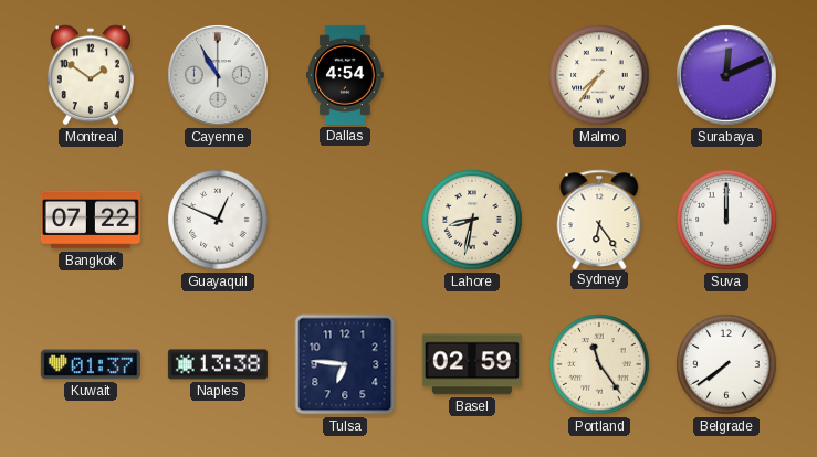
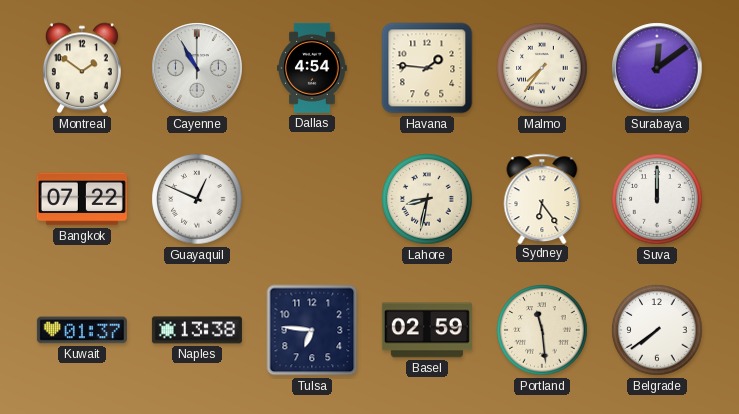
Havana: none -> 1:46
Surabaya: 12:11 -> 12:09
Portland: 11:24 -> 11:29
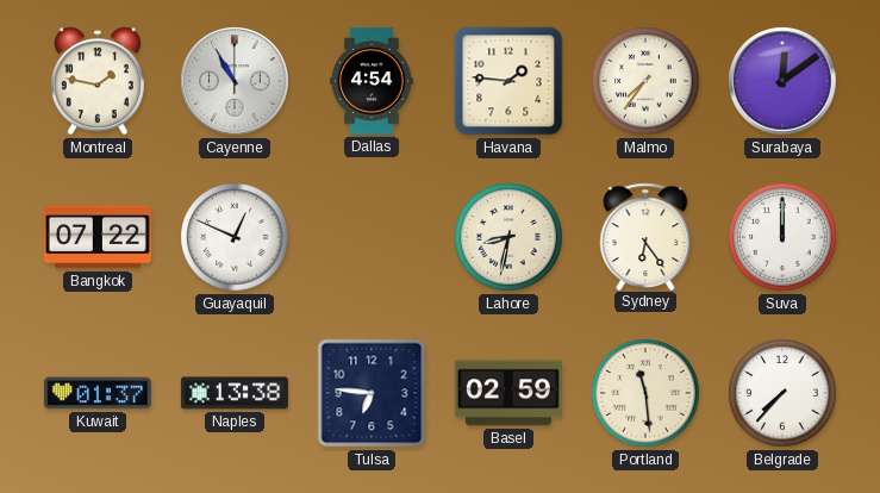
Montreal: 1:51 -> 1:47
Belgrade: 7:39 -> 7:37
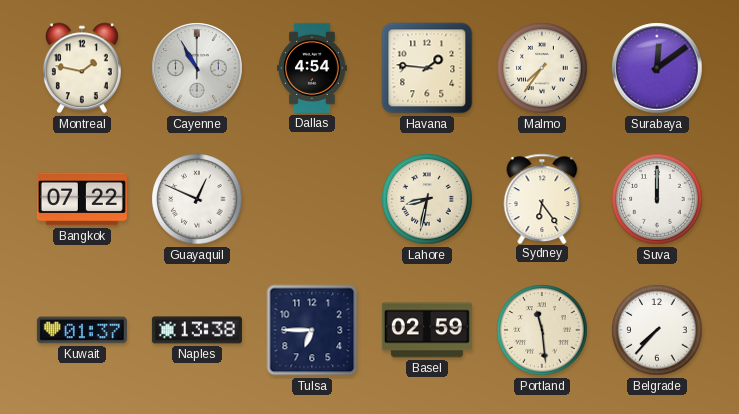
Tulsa: 6:46 -> 6:45
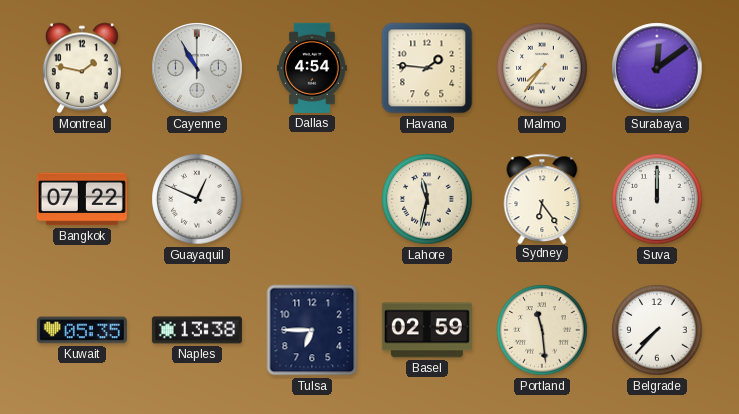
Lahore: 8:32 -> 11:32
Kuwait: 01:37 -> 05:35
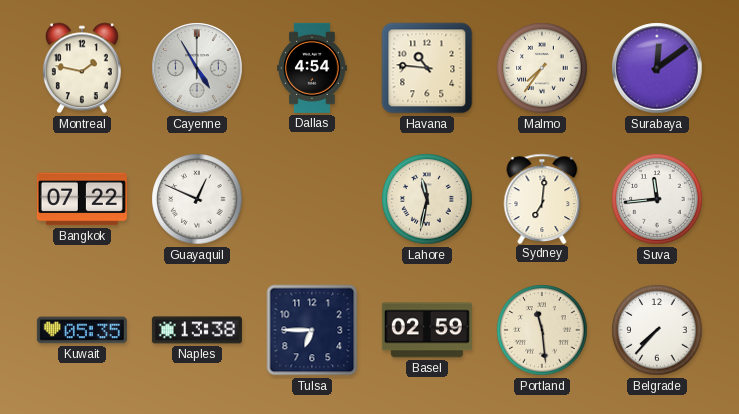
Cayenne: 10:55 -> 4:55
Havana: 1:46 -> 10:46
Sydney: 6:24 -> 7:01
Suva: 12:00 -> 11:44
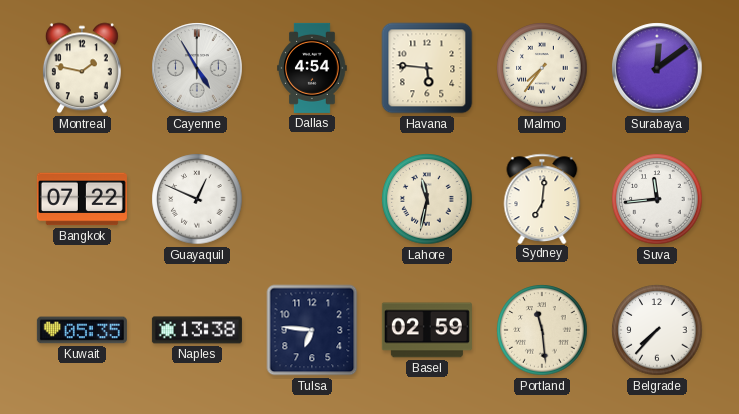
Havana: 10:46 -> 5:46
Tulsa: 6:45 -> 6:46
